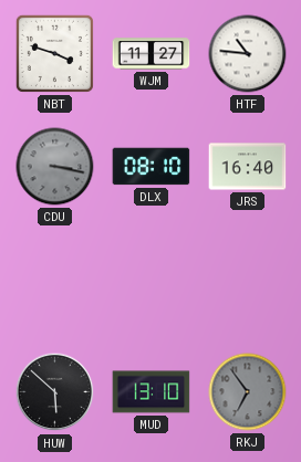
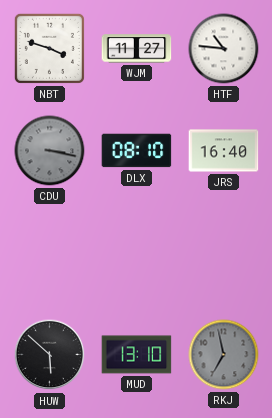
RKJ: 6:54 -> 6:58
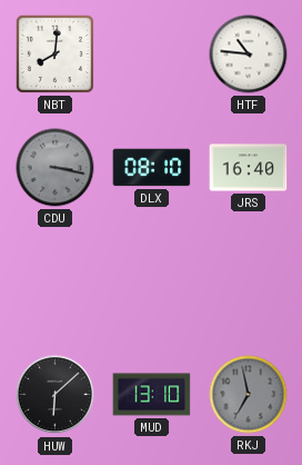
NBT: 3:48 -> 8:01
WJM: 11:27 -> none
HUW: 5:52 -> 6:08
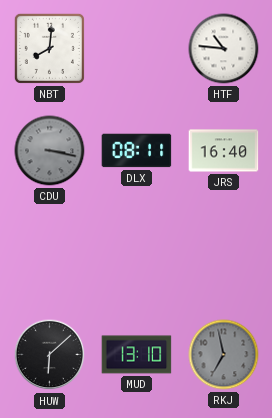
DLX: 08:10 -> 08:11
